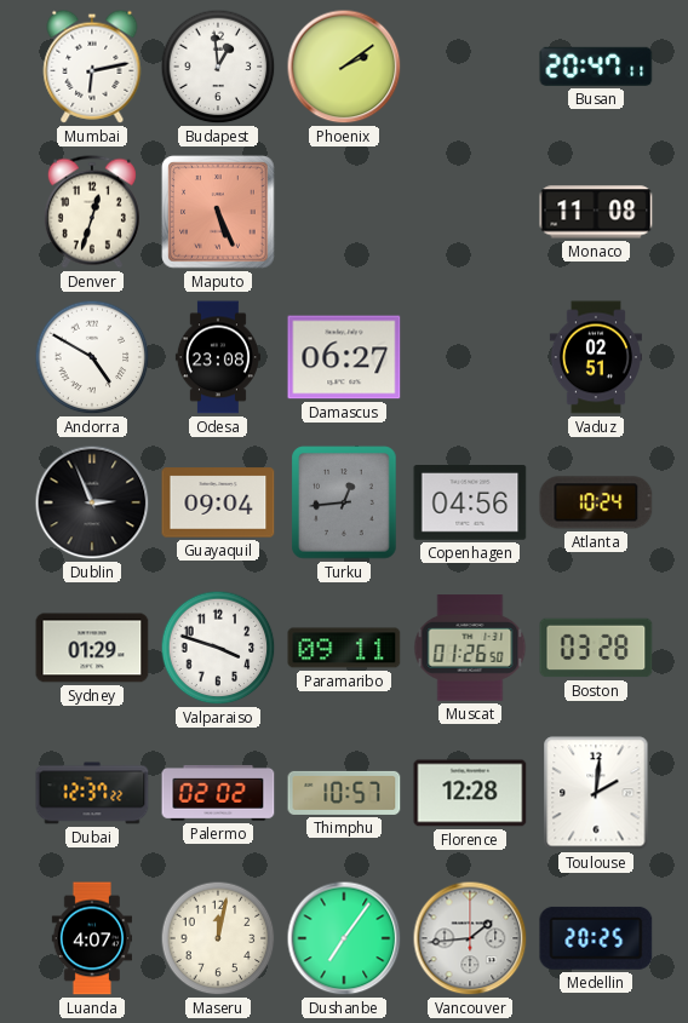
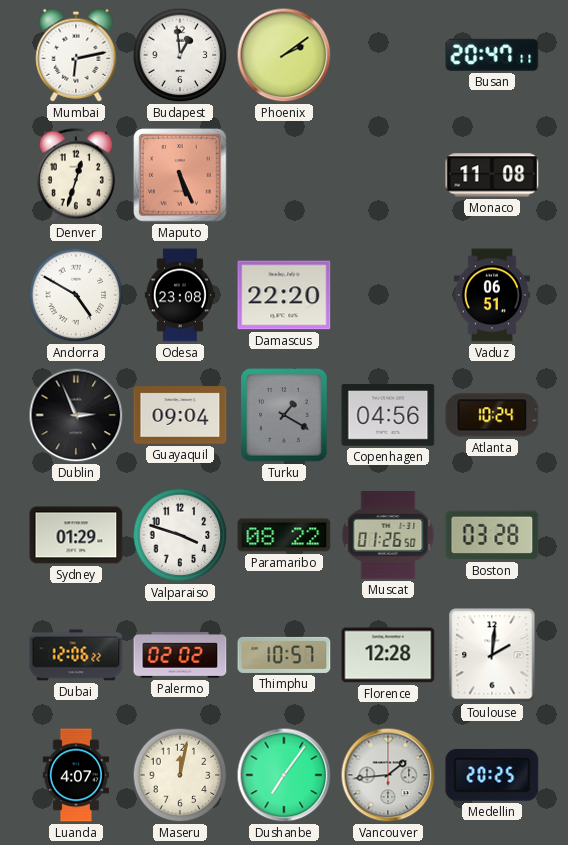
Damascus: 06:27 -> 22:20
Vaduz: 02:51 -> 06:51
Turku: 12:44 -> 1:20
Paramaribo: 09:11 -> 08:22
Dubai: 12:37 -> 12:06
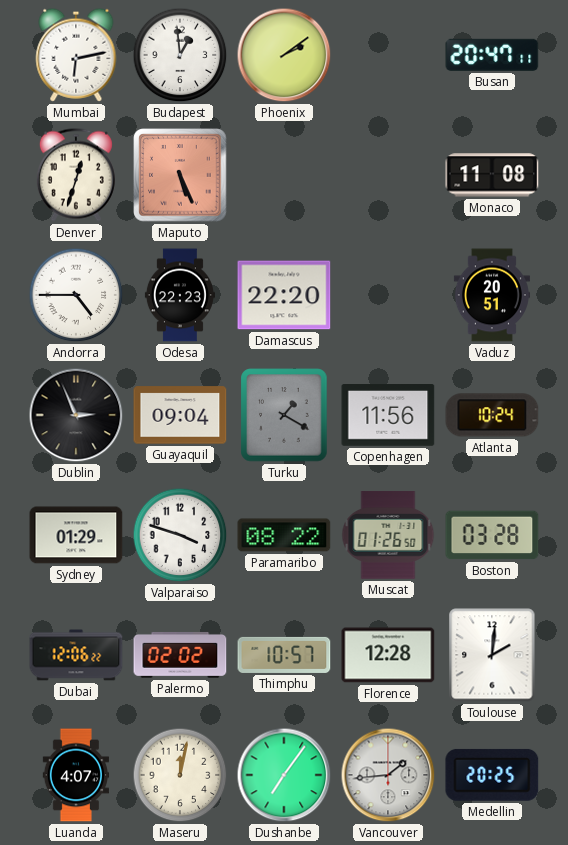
Andorra: 4:50 -> 4:45
Odesa: 23:08 -> 22:23
Vaduz: 06:51 -> 20:51
Copenhagen: 04:56 -> 11:56
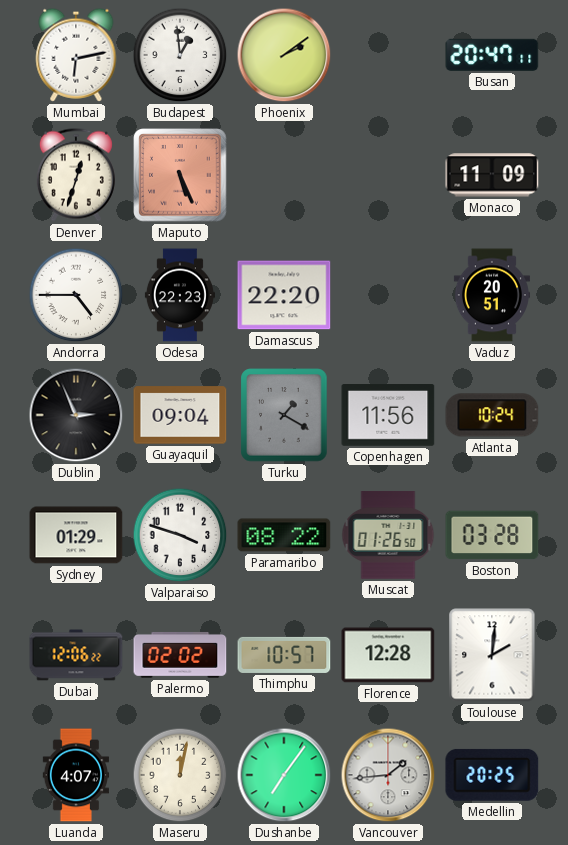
Monaco: 11:08 -> 11:09
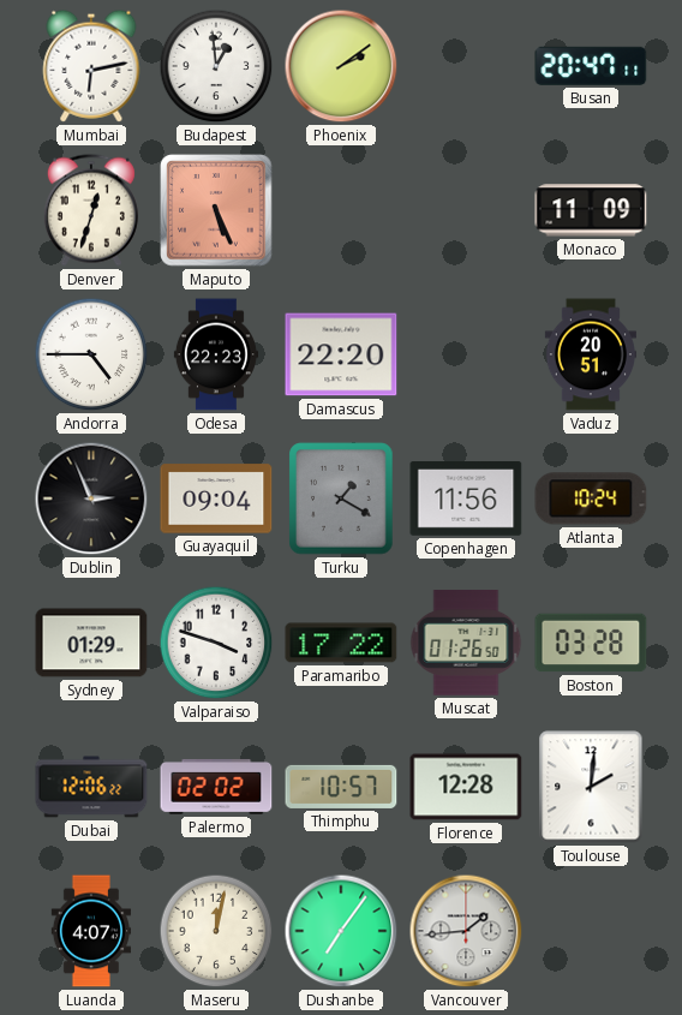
Paramaribo: 08:22 -> 17:22
Medellin: 20:25 -> none
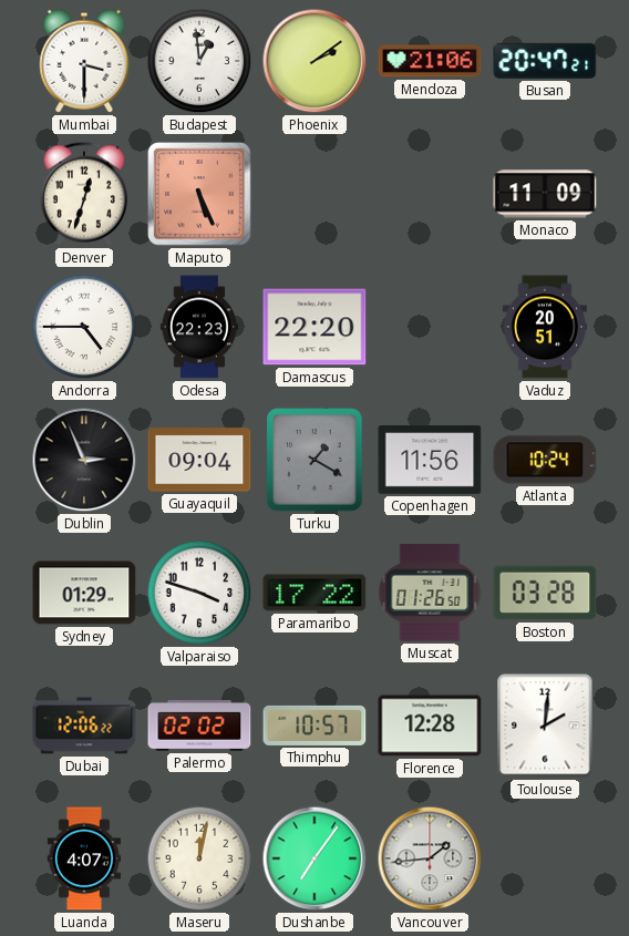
Mumbai: 6:13 -> 3:30
Mendoza: none -> 21:06
Busan: 20:47:11 -> 20:47:21
